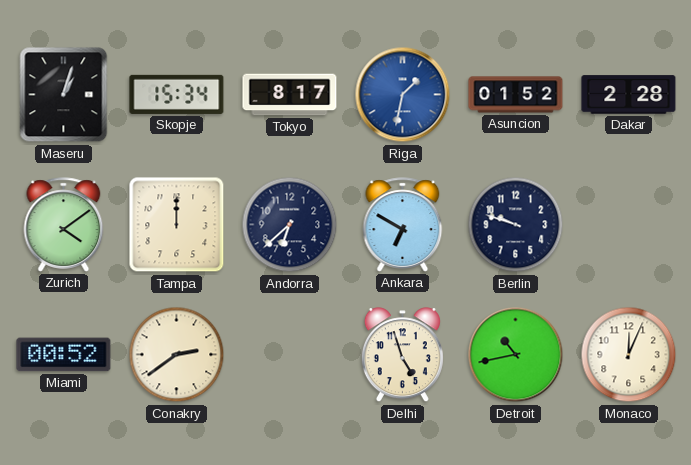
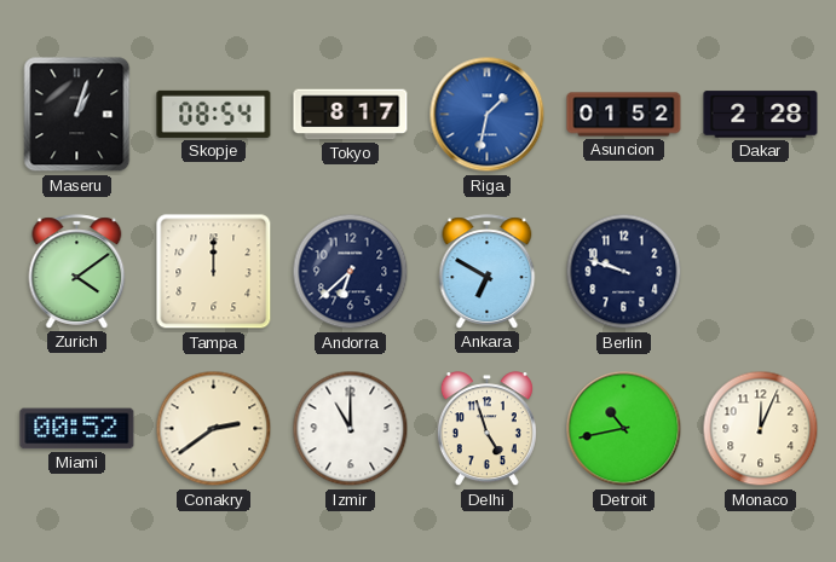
Skopje: 15:34 -> 08:54
Izmir: none -> 11:00
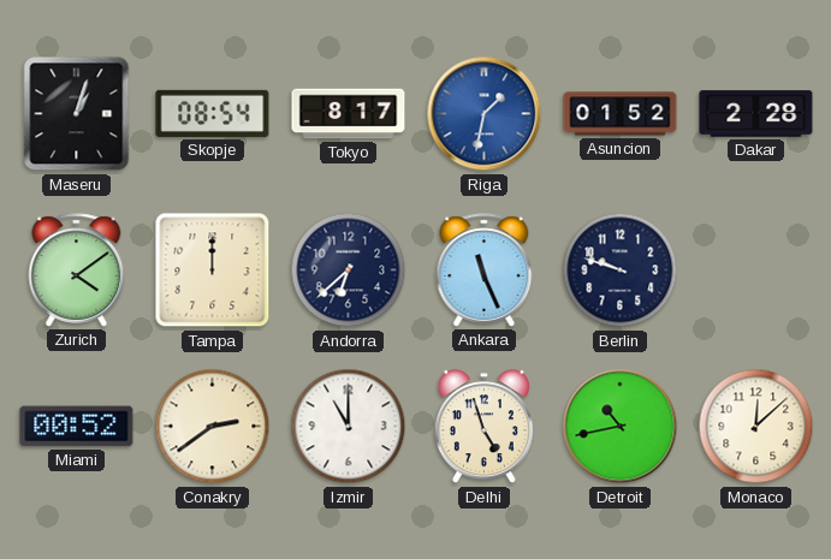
Ankara: 6:50 -> 11:26
Monaco: 12:04 -> 12:08
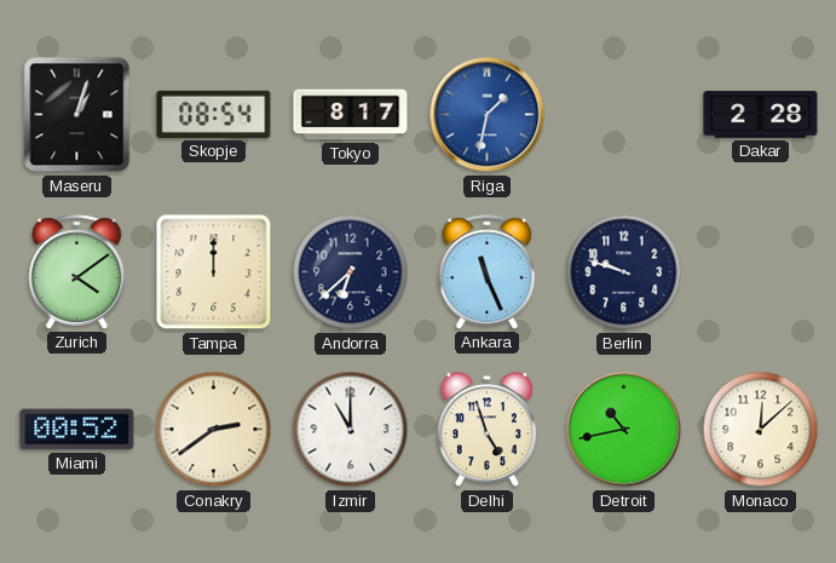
Asuncion: 01:52 -> none
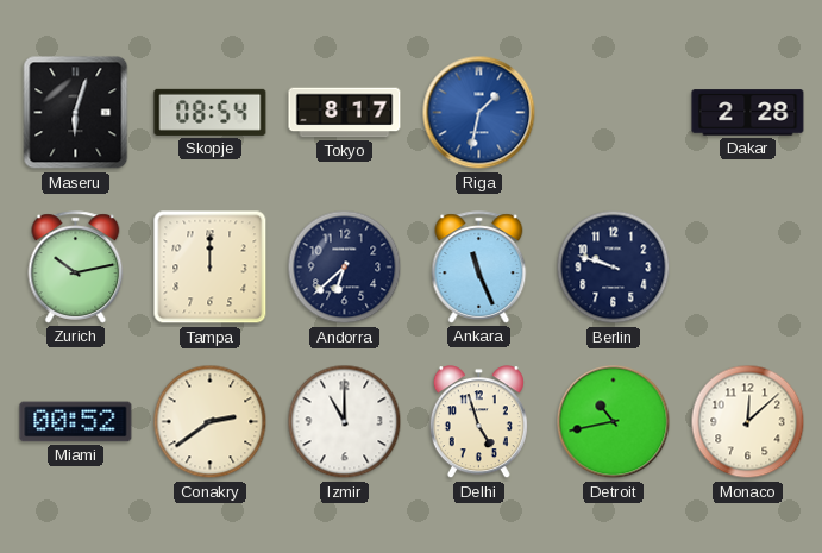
Maseru: 1:03 -> 6:03
Zurich: 4:09 -> 10:13
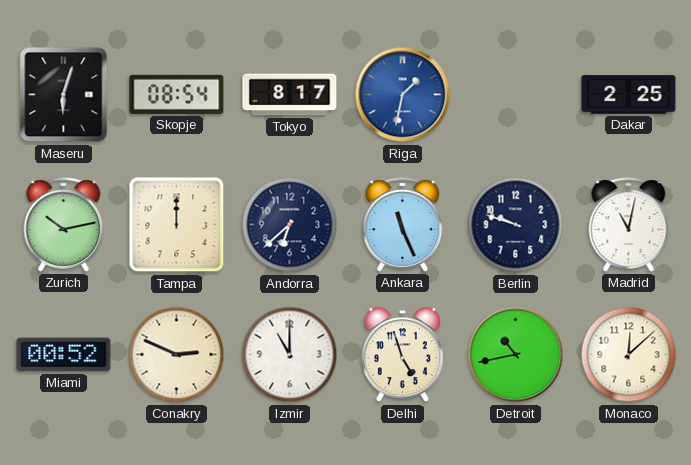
Dakar: 2:28 -> 2:25
Madrid: none -> 11:02
Conakry: 2:39 -> 2:49
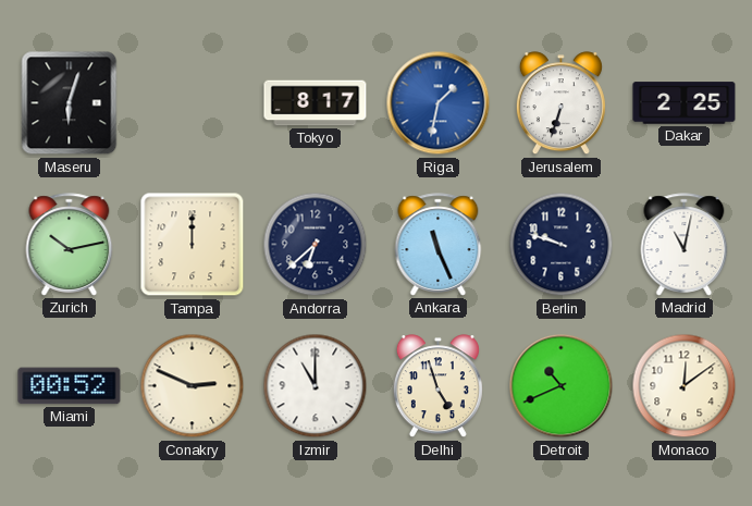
Skopje: 08:54 -> none
Jerusalem: none -> 6:33
Detroit: 10:43 -> 10:41
Monaco: 12:08 -> 12:09
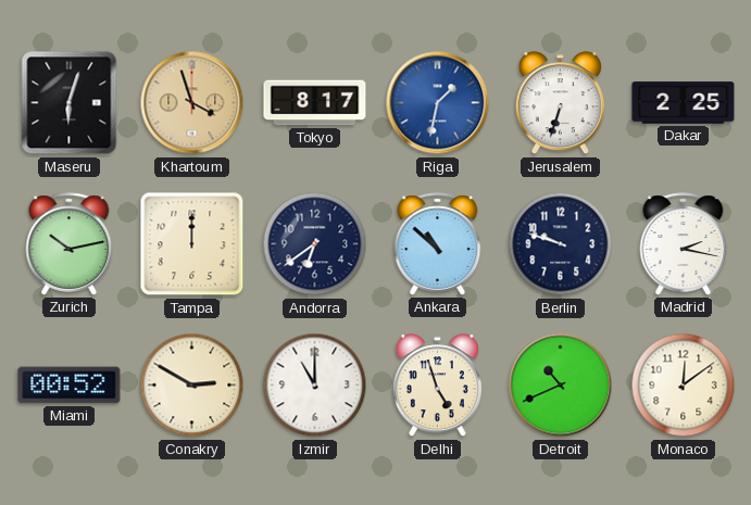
Khartoum: none -> 3:57
Andorra: 6:38 -> 6:39
Ankara: 11:26 -> 10:52
Madrid: 11:02 -> 2:17
Conakry: 2:49 -> 2:50
